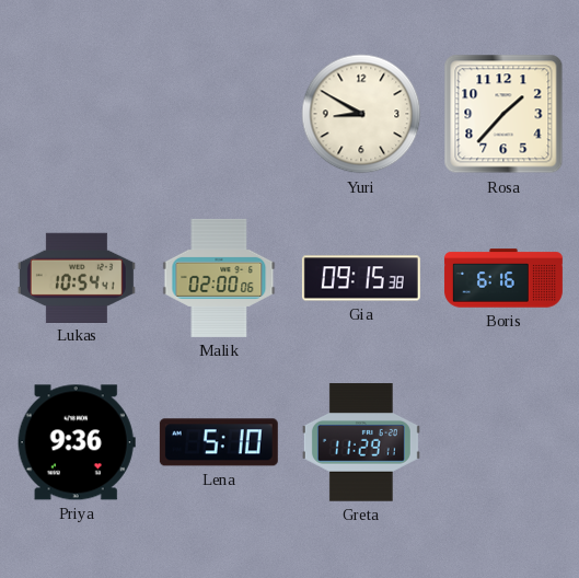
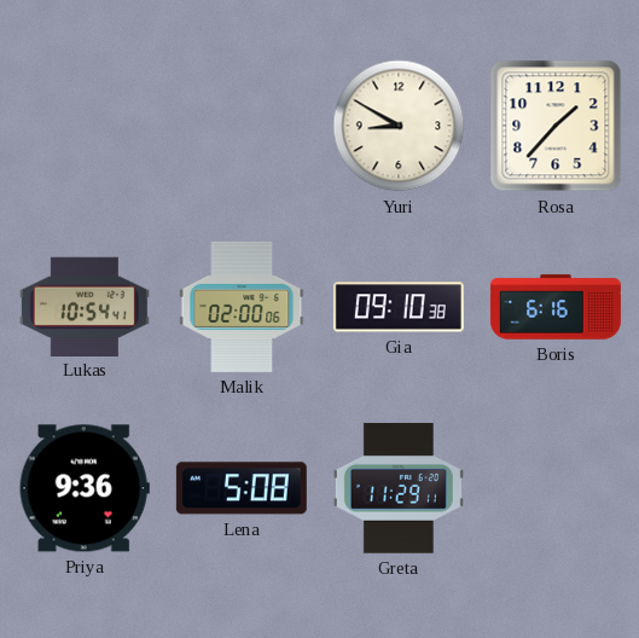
Gia: 09:15 -> 09:10
Lena: 5:10 -> 5:08
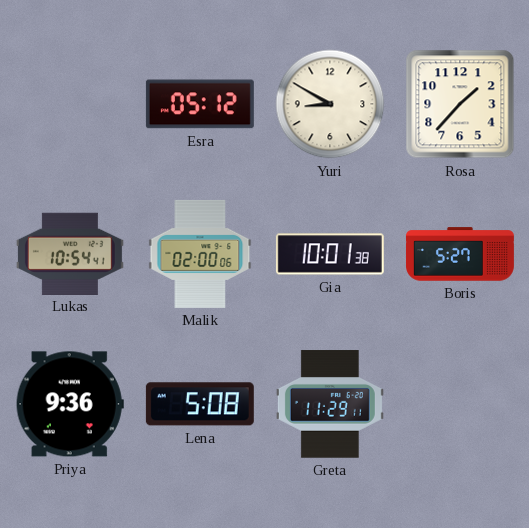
Esra: none -> 05:12
Gia: 09:10 -> 10:01
Boris: 6:16 -> 5:27
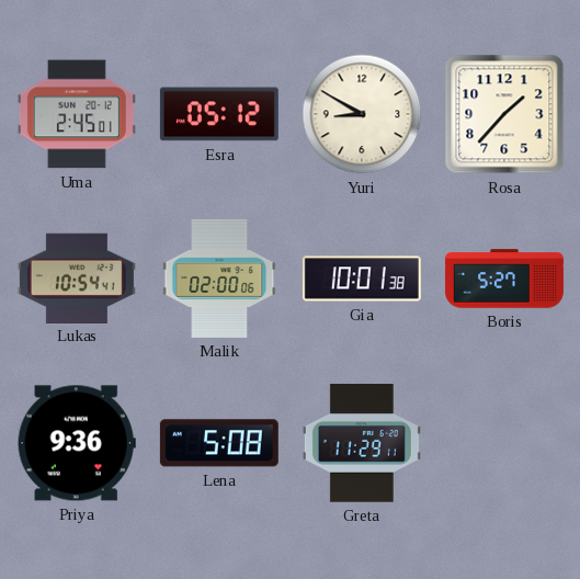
Uma: none -> 2:45
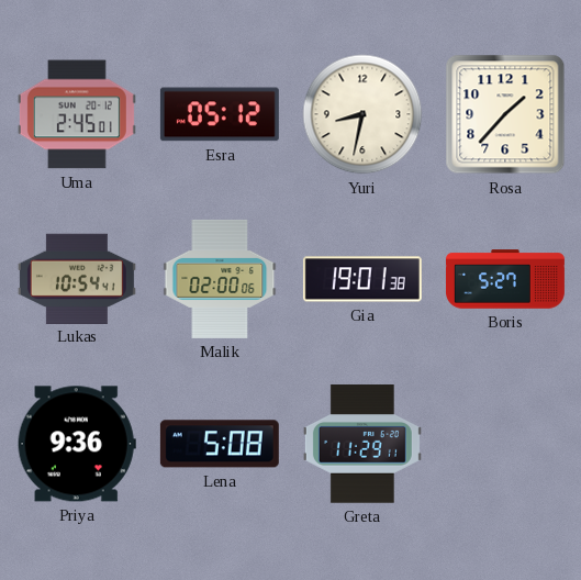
Yuri: 8:50 -> 8:32
Gia: 10:01 -> 19:01
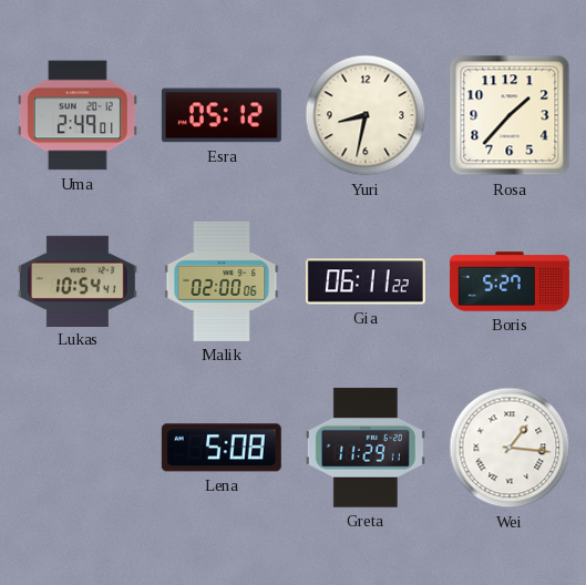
Uma: 2:45 -> 2:49
Gia: 19:01 -> 06:11
Priya: 9:36 -> none
Wei: none -> 1:16
